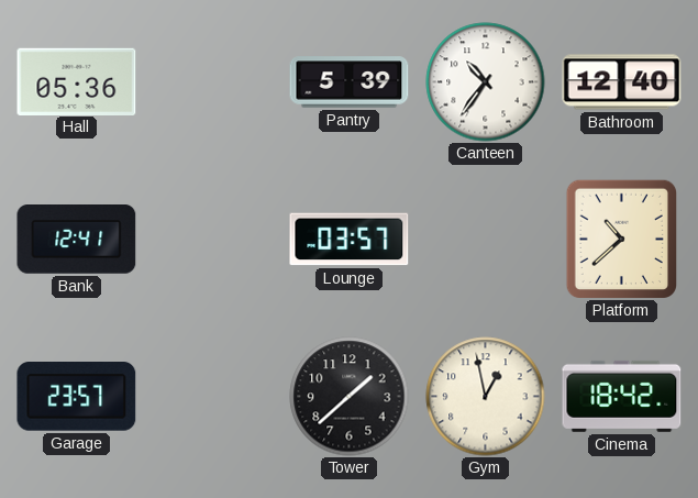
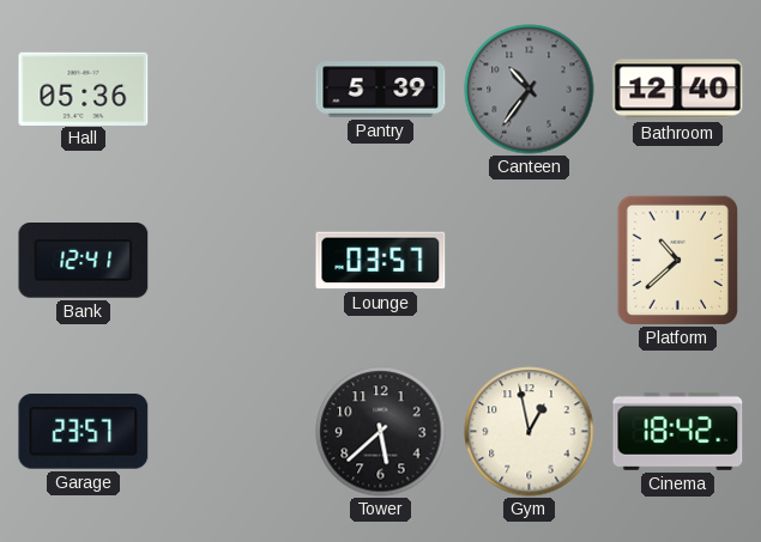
Canteen dial: white -> grey
Tower: 1:38 -> 5:38
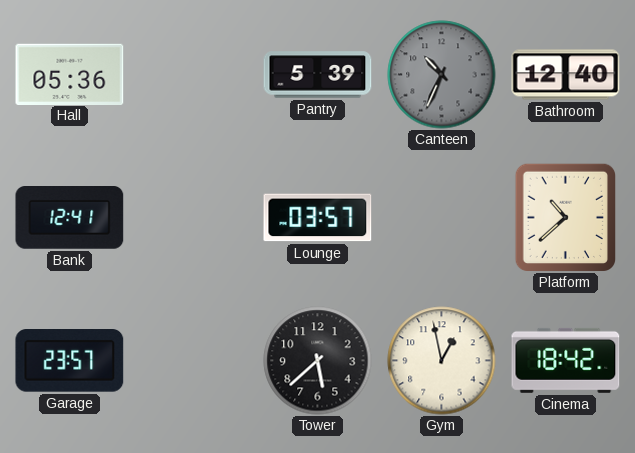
Canteen: 10:36 -> 10:34
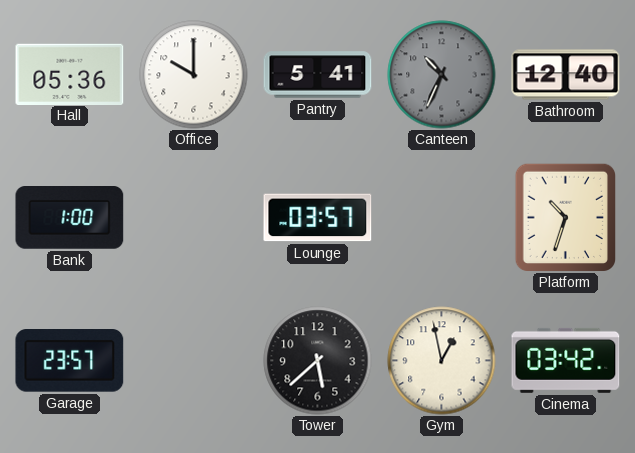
Office: none -> 10:00
Pantry: 5:39 -> 5:41
Bank: 12:41 -> 1:00
Platform: 10:38 -> 10:33
Cinema: 18:42 -> 03:42
